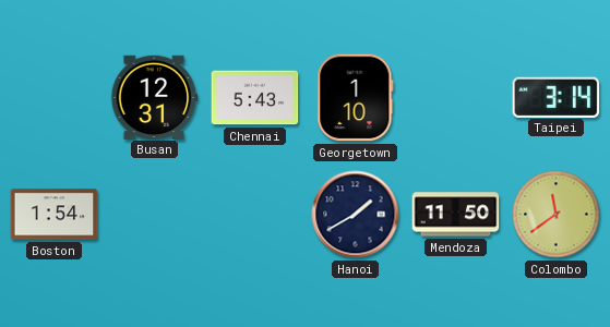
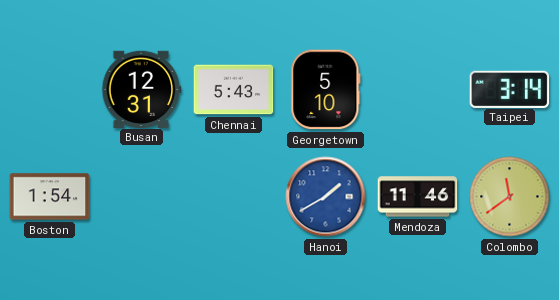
Georgetown: 1:10 -> 5:10
Hanoi dial: navy -> blue
Mendoza: 11:50 -> 11:46
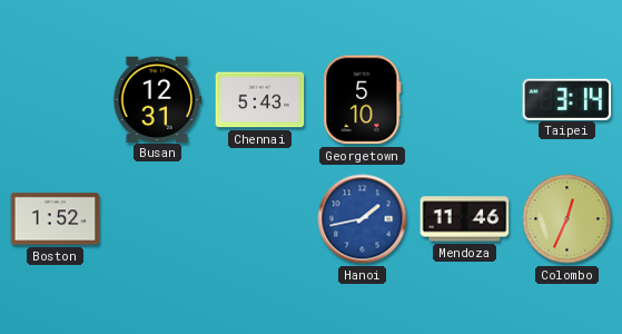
Boston: 1:54 -> 1:52
Hanoi: 1:40 -> 1:43
Colombo: 11:39 -> 12:34
